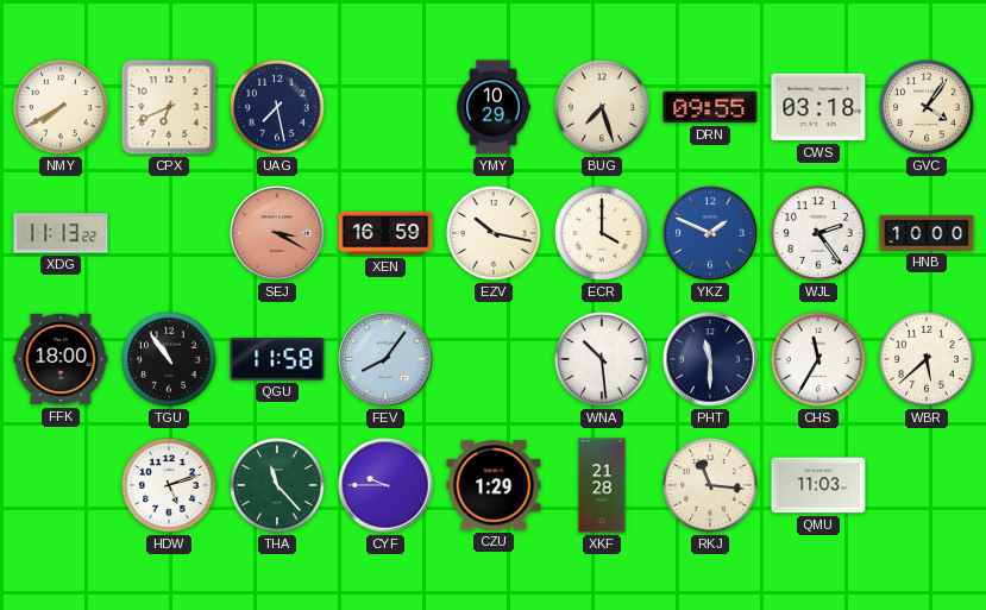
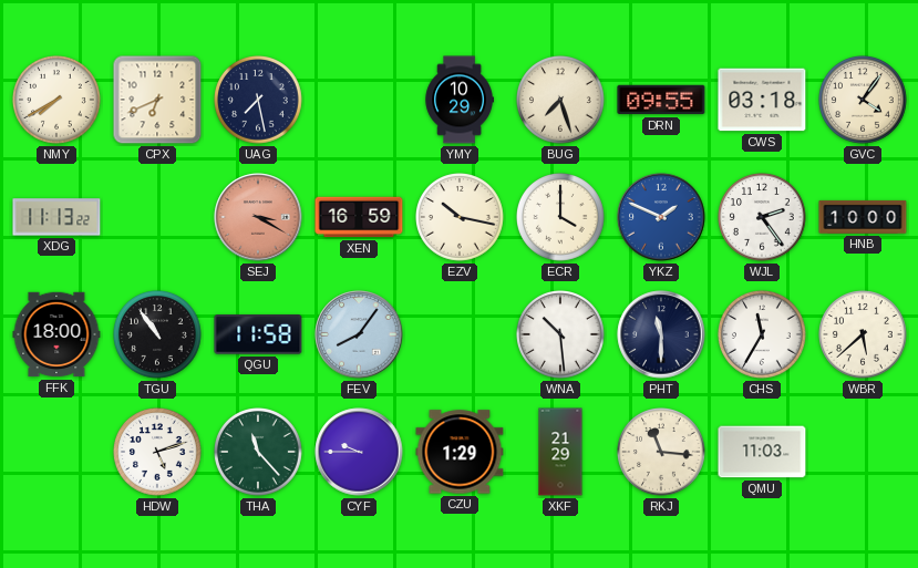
XKF: 21:28 -> 21:29
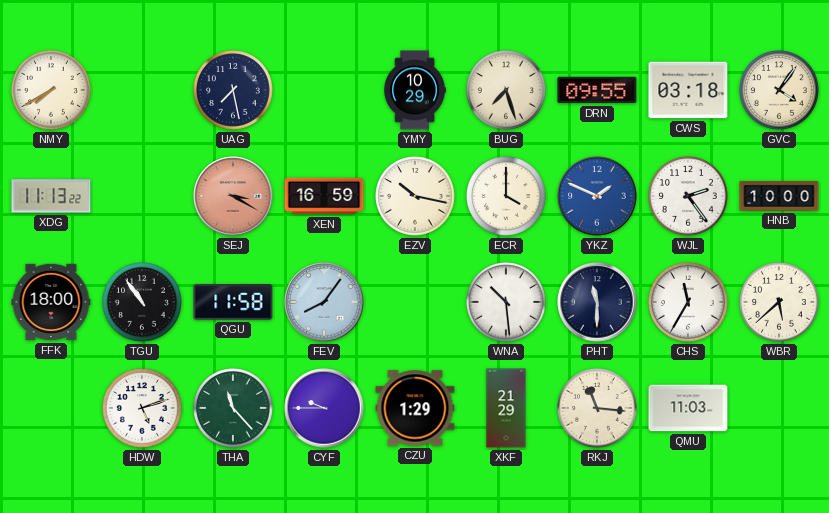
CPX: 6:41 -> none
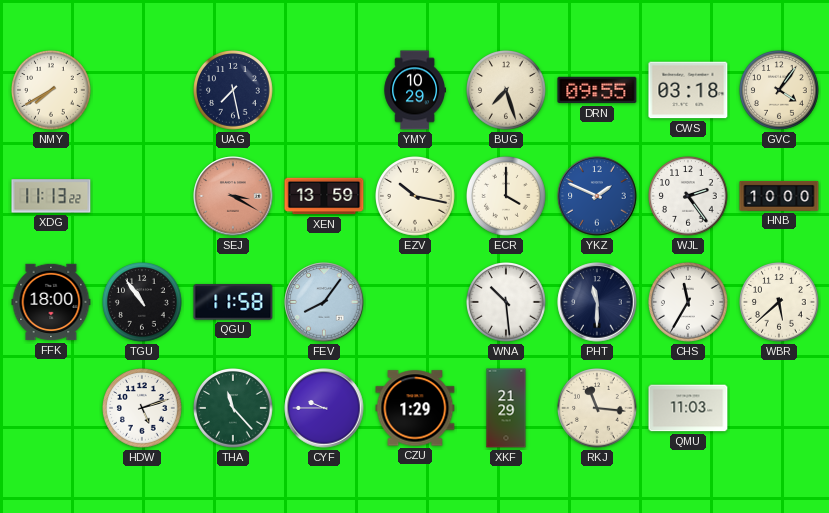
XEN: 16:59 -> 13:59
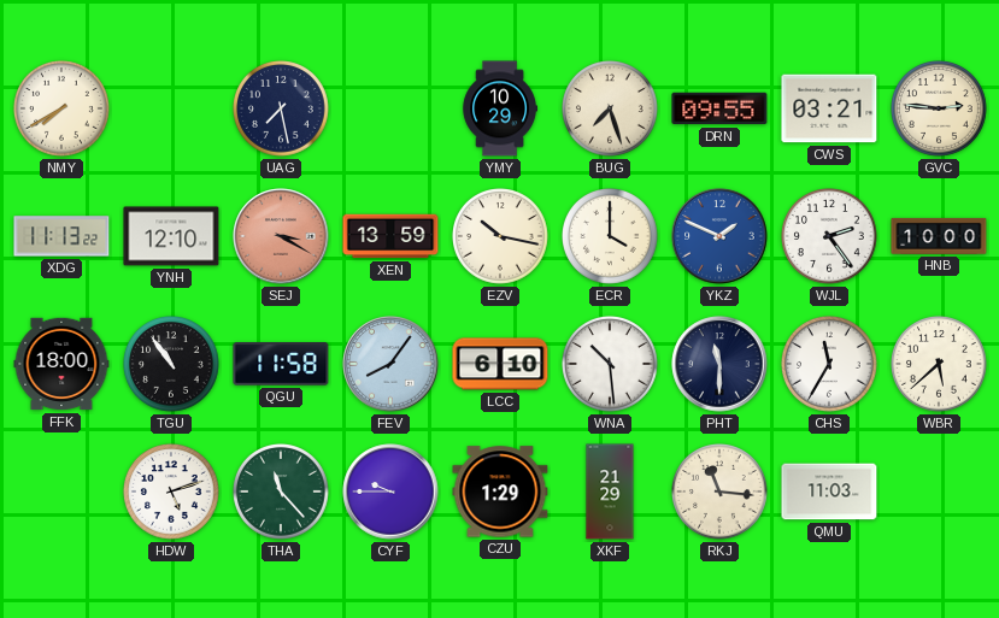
CWS: 03:18 -> 03:21
GVC: 4:06 -> 2:46
YNH: none -> 12:10
LCC: none -> 6:10
